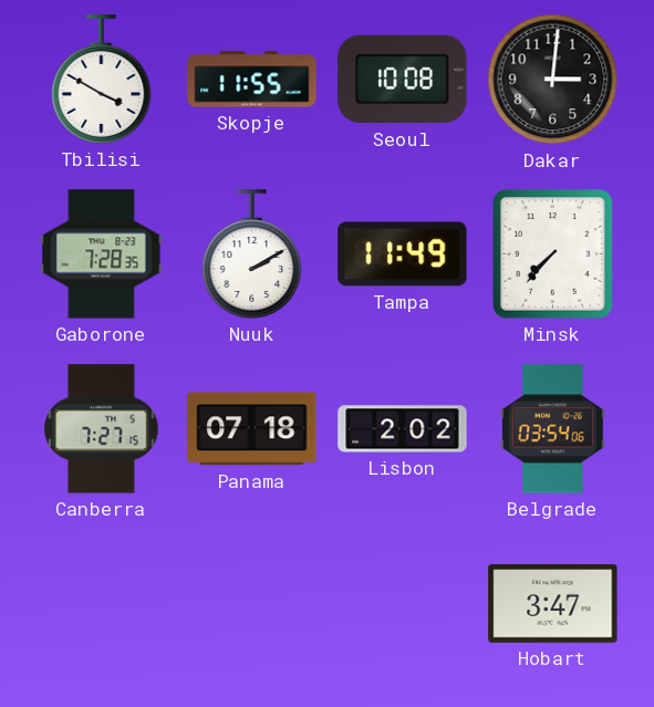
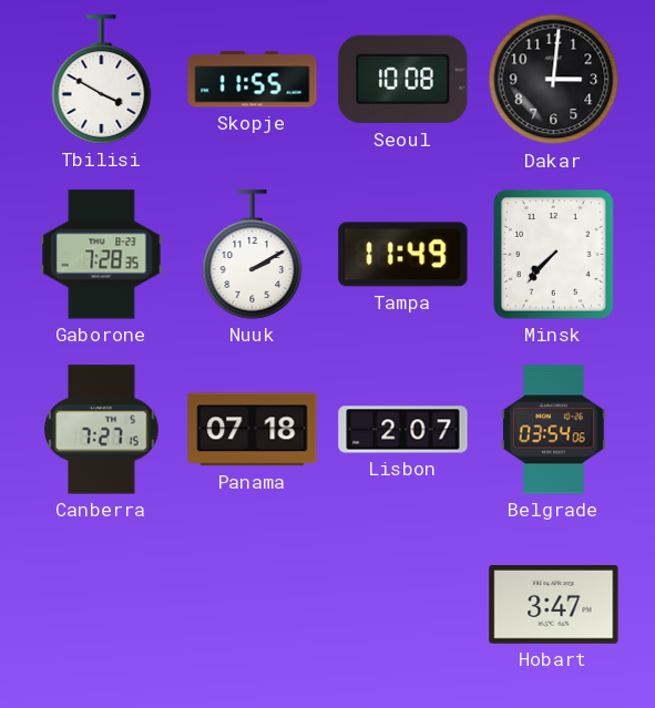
Lisbon: 2:02 -> 2:07
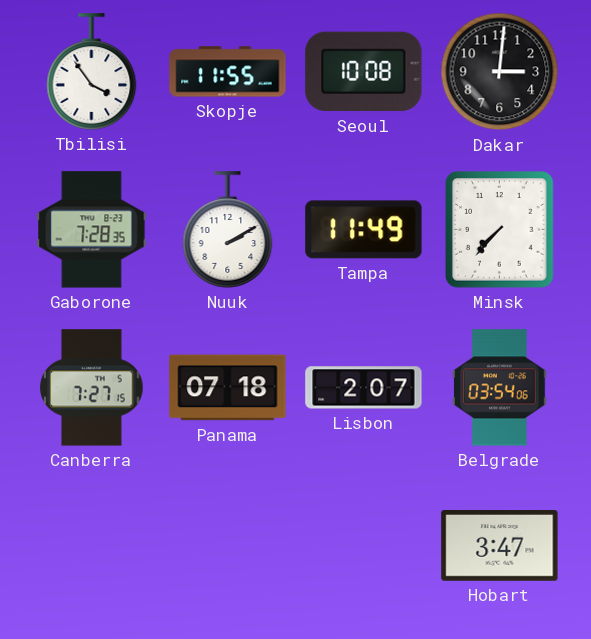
Tbilisi: 3:50 -> 3:54
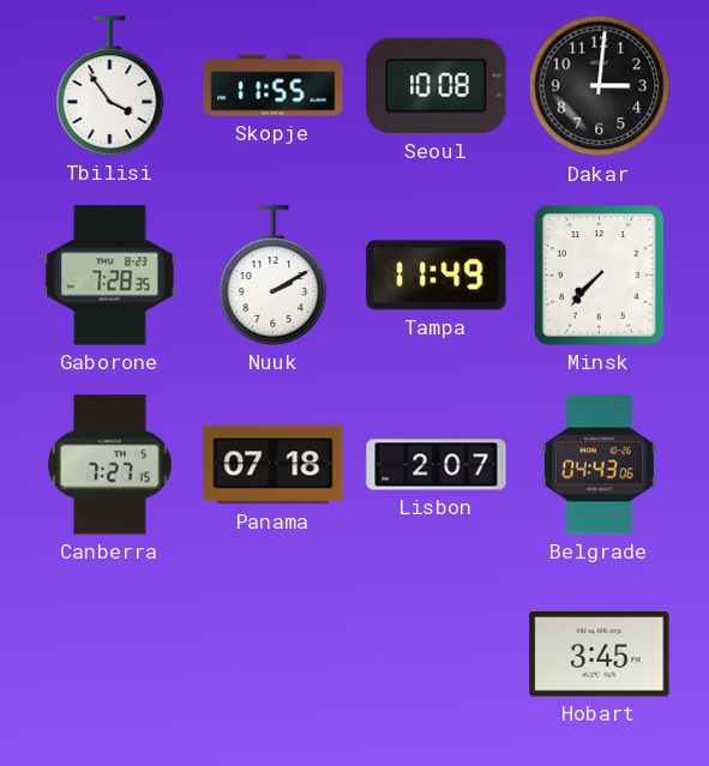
Belgrade: 03:54 -> 04:43
Hobart: 3:47 -> 3:45
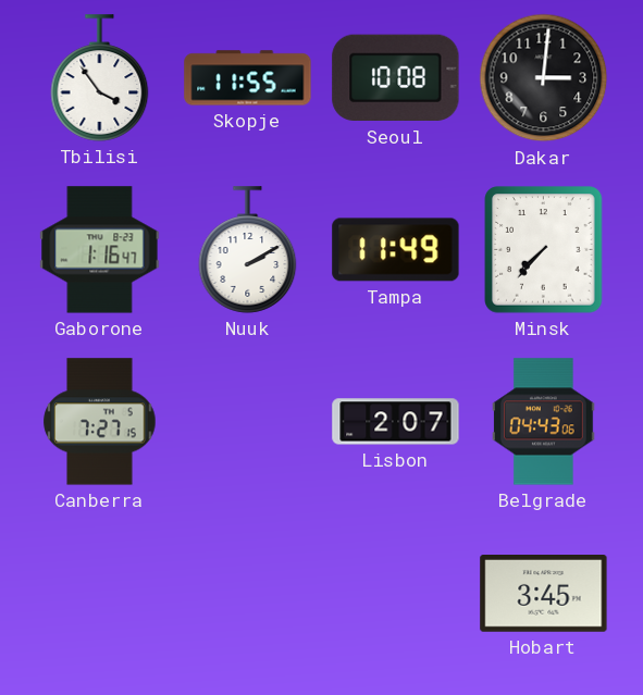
Gaborone: 7:28 -> 1:16
Panama: 07:18 -> none
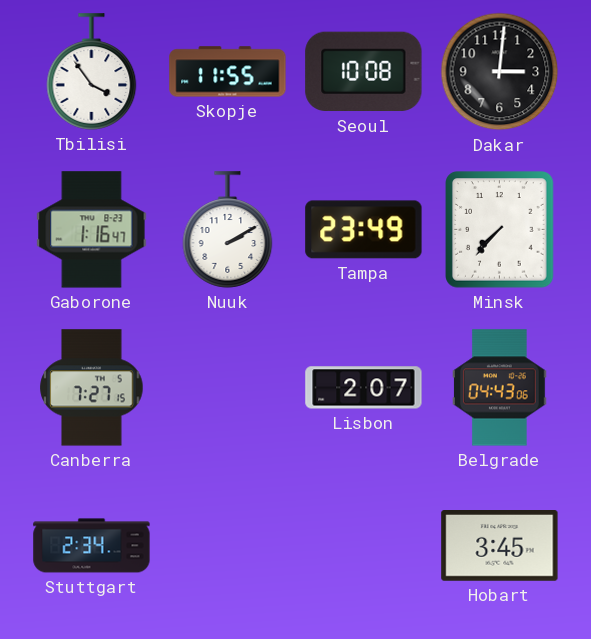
Tampa: 11:49 -> 23:49
Stuttgart: none -> 2:34
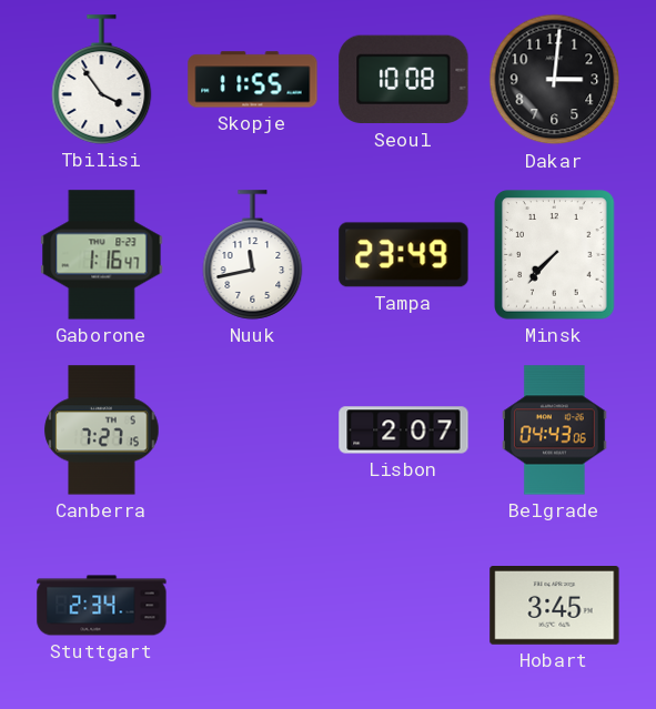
Nuuk: 2:10 -> 11:43
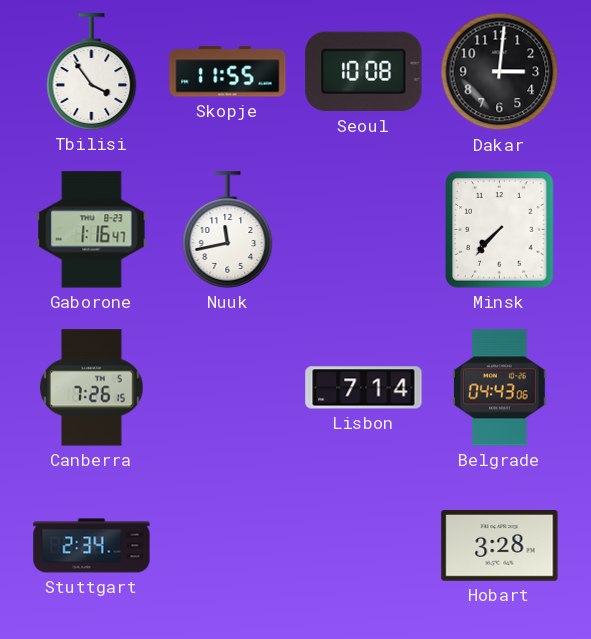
Tampa: 23:49 -> none
Canberra: 7:27 -> 7:26
Lisbon: 2:07 -> 7:14
Hobart: 3:45 -> 3:28
